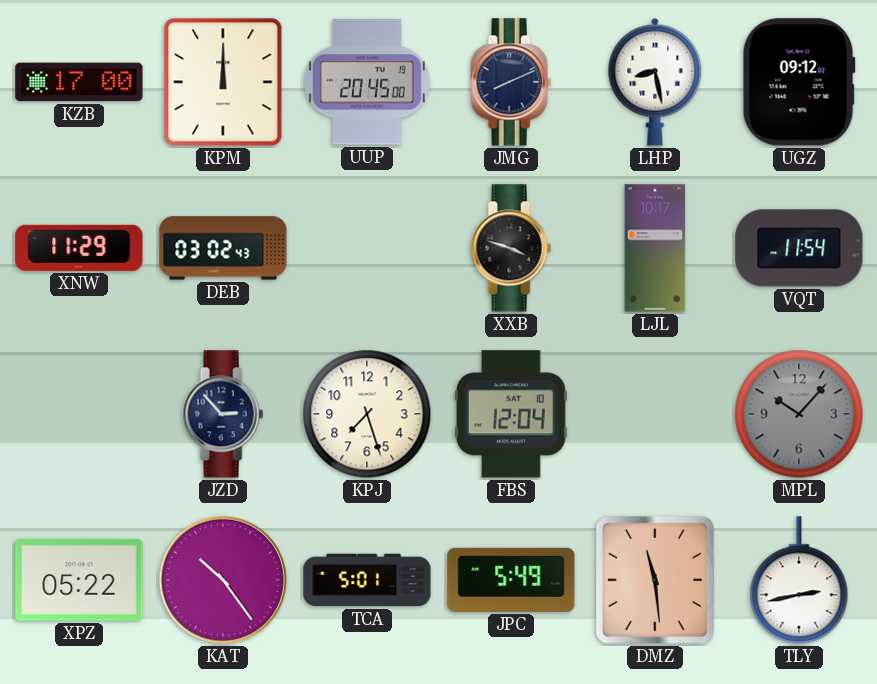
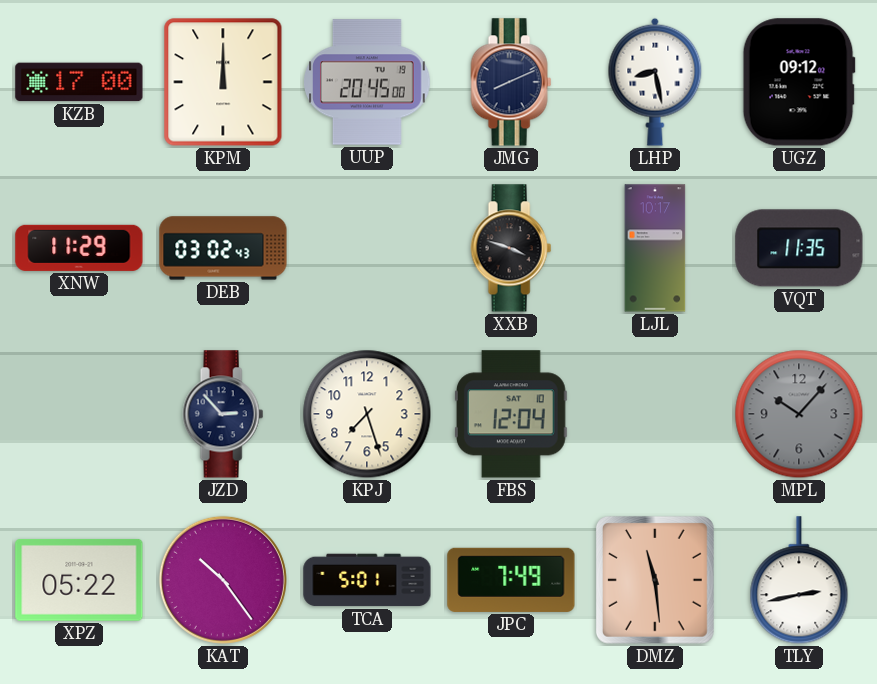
VQT: 11:54 -> 11:35
JPC: 5:49 -> 7:49
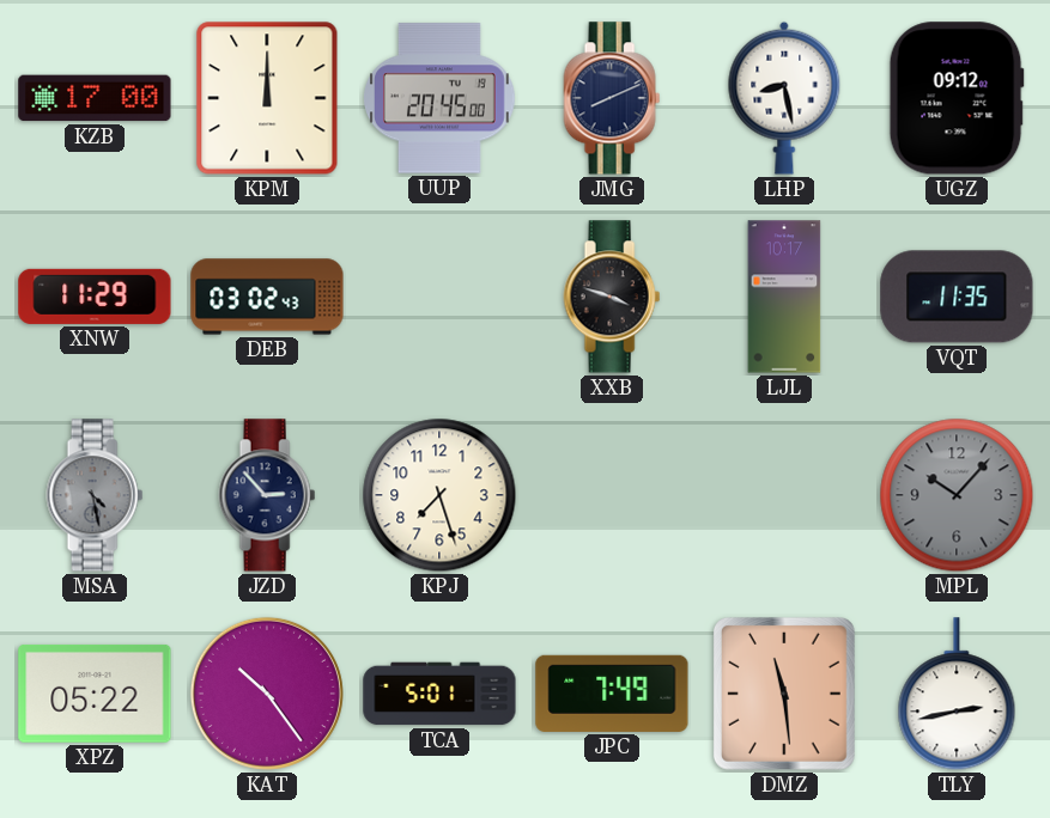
MSA: none -> 4:28
FBS: 12:04 -> none
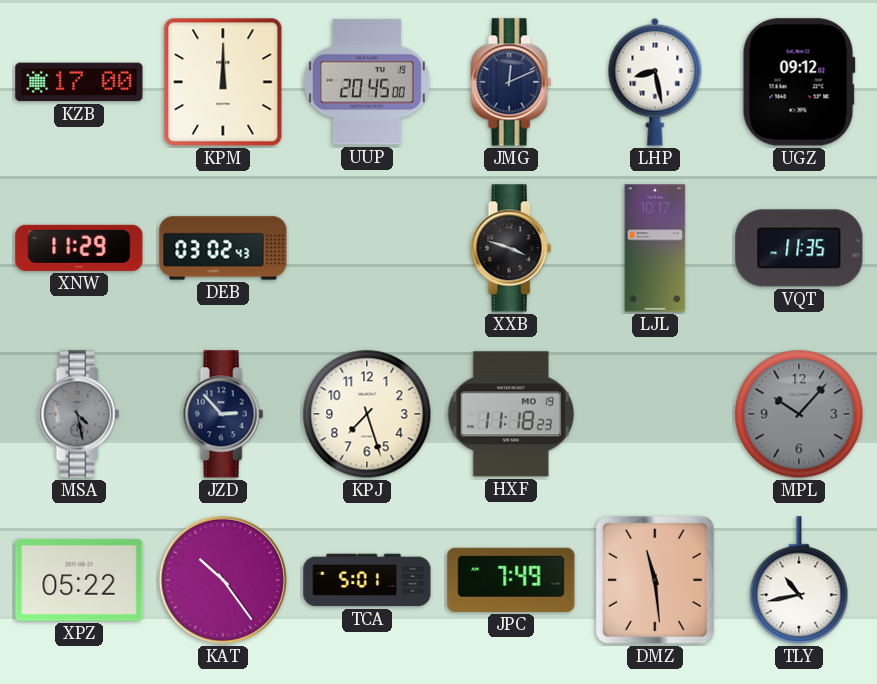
JMG: 8:11 -> 12:11
HXF: none -> 11:18
TLY: 2:43 -> 10:43
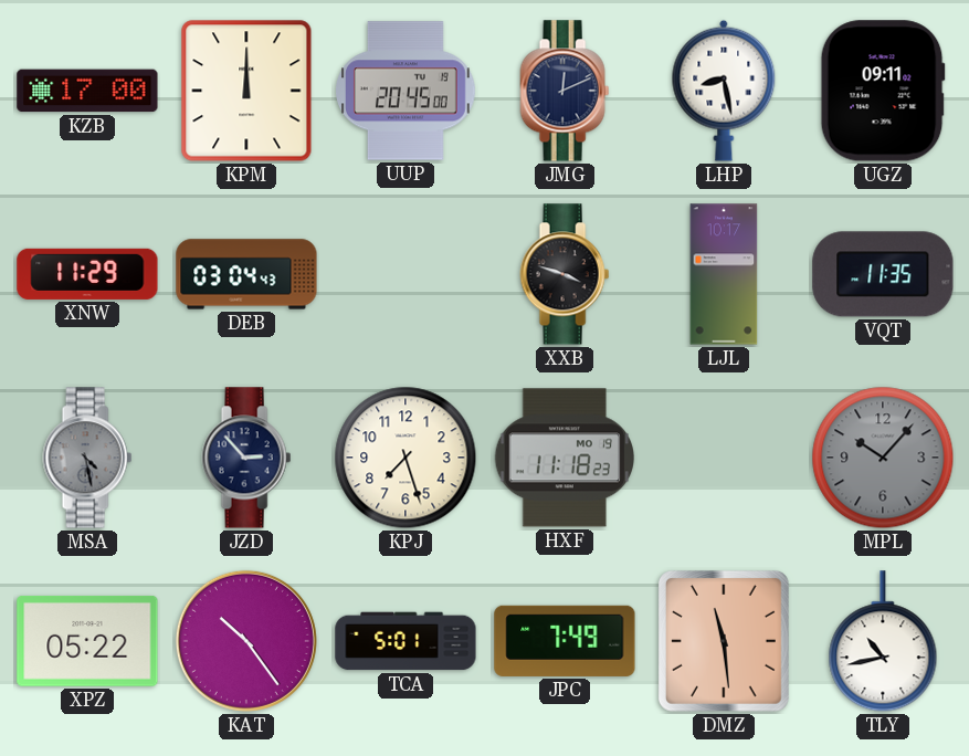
UGZ: 09:12 -> 09:11
DEB: 03:02 -> 03:04
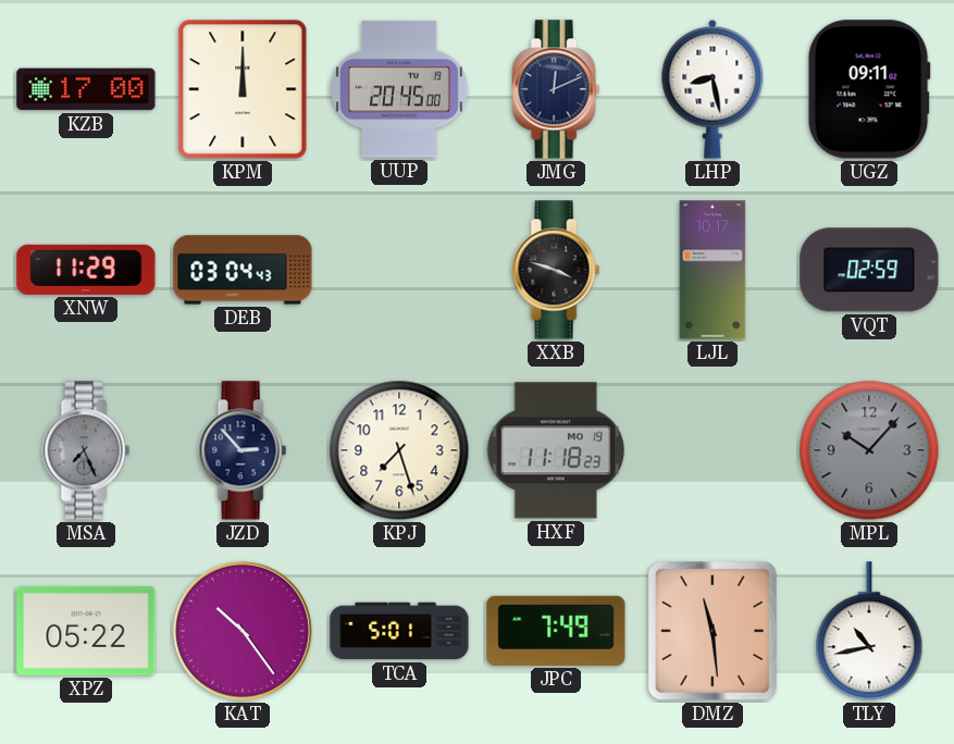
VQT: 11:35 -> 02:59
MSA: 4:28 -> 7:26
